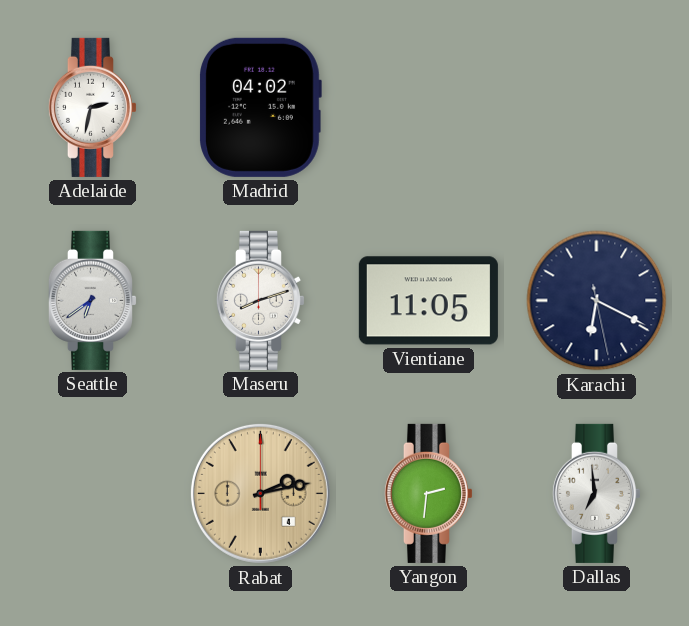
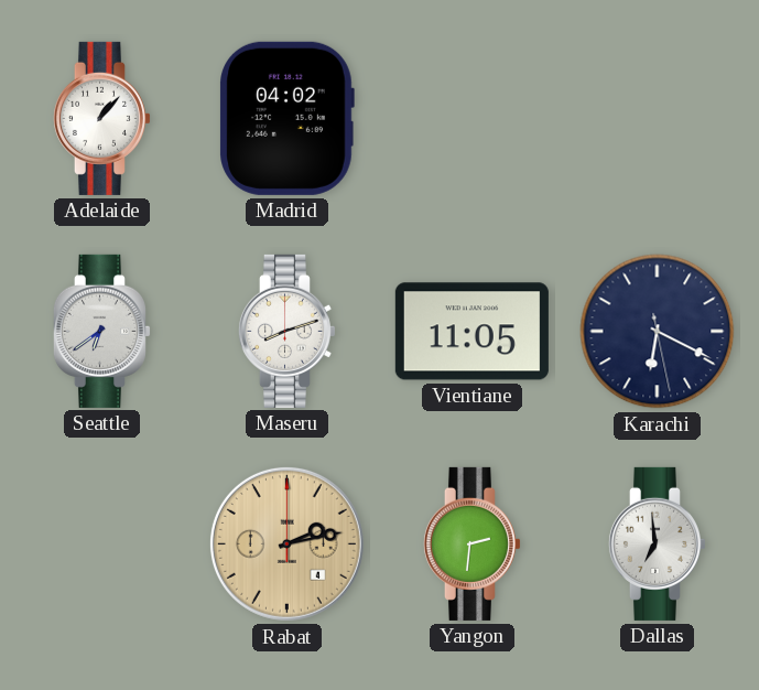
Adelaide: 2:32 -> 1:07
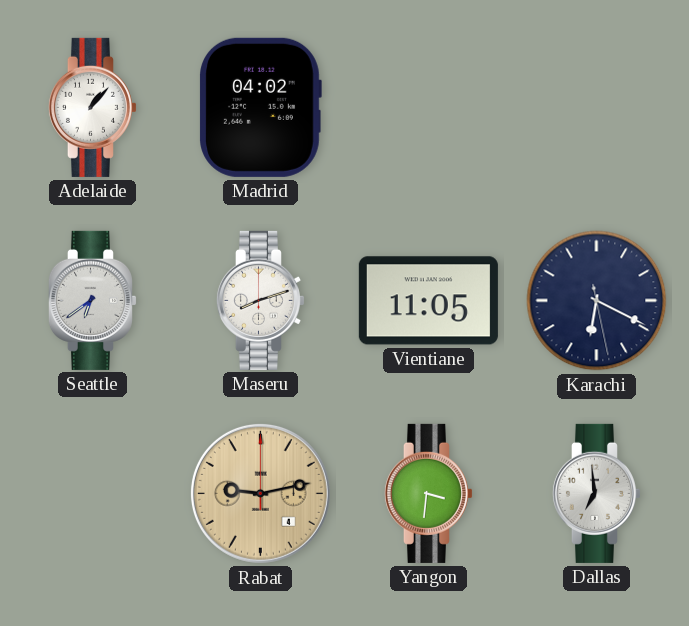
Rabat: 2:13 -> 9:13
Yangon: 2:31 -> 3:31
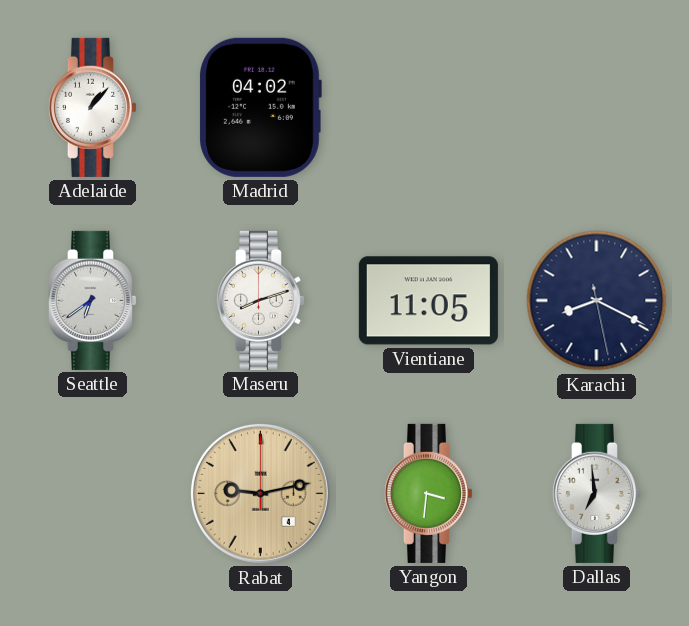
Karachi: 6:19 -> 8:19
